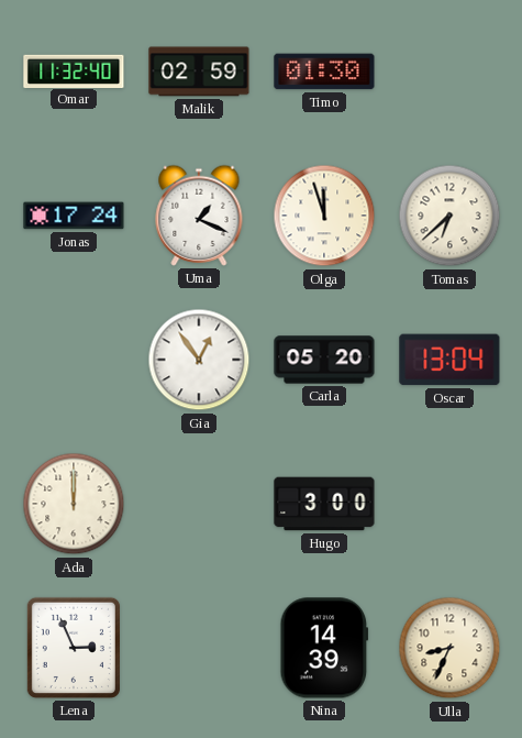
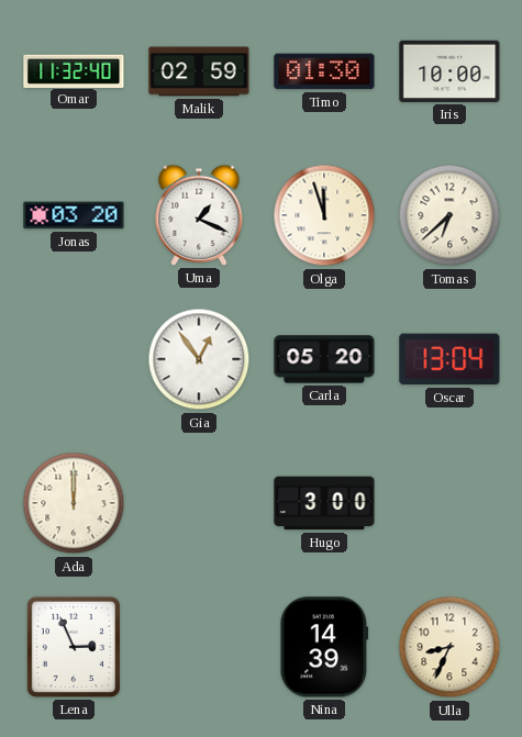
Iris: none -> 10:00
Jonas: 17:24 -> 03:20
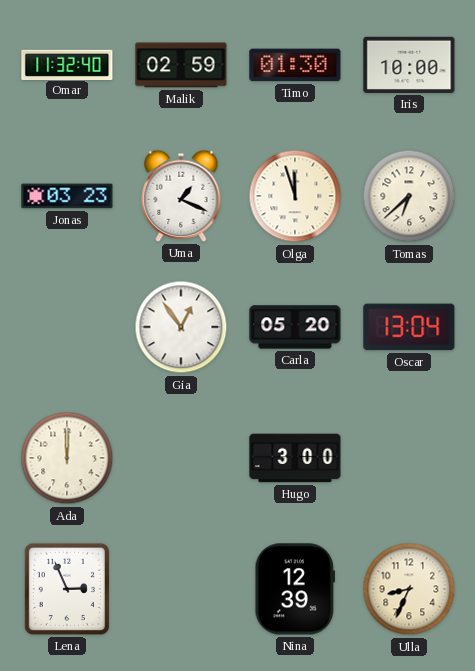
Jonas: 03:20 -> 03:23
Nina: 14:39 -> 12:39
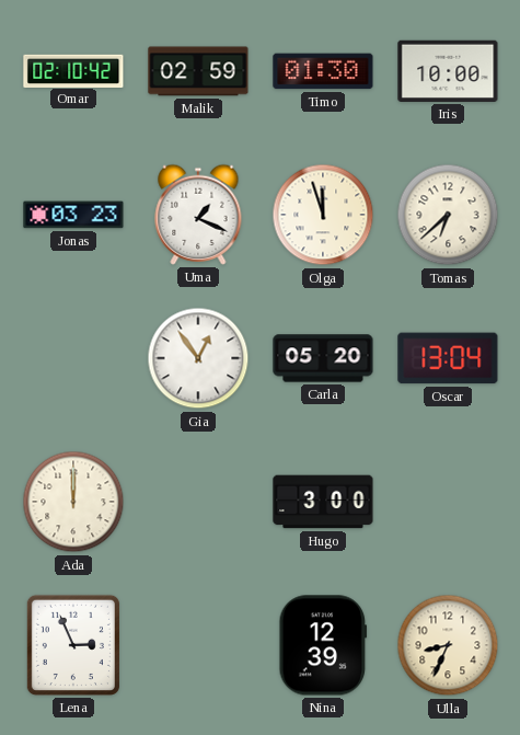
Omar: 11:32 -> 02:10
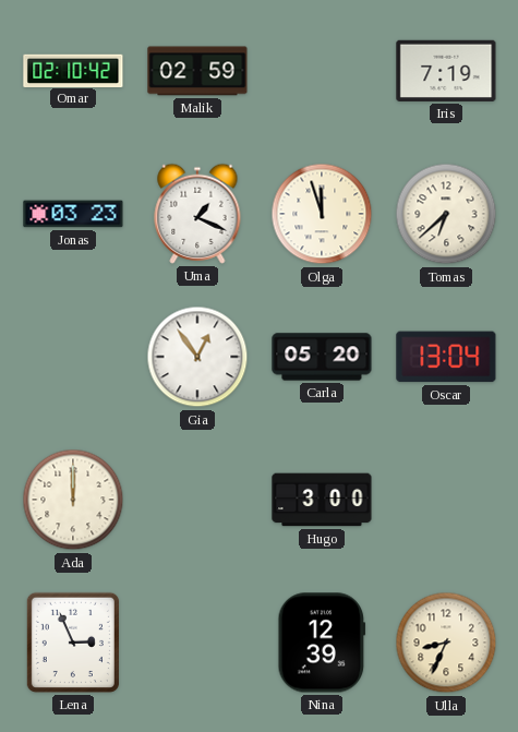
Timo: 01:30 -> none
Iris: 10:00 -> 7:19
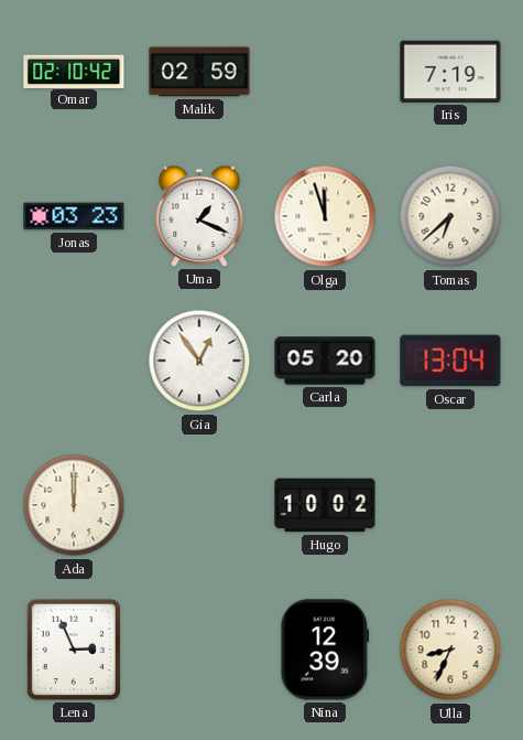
Hugo: 3:00 -> 10:02
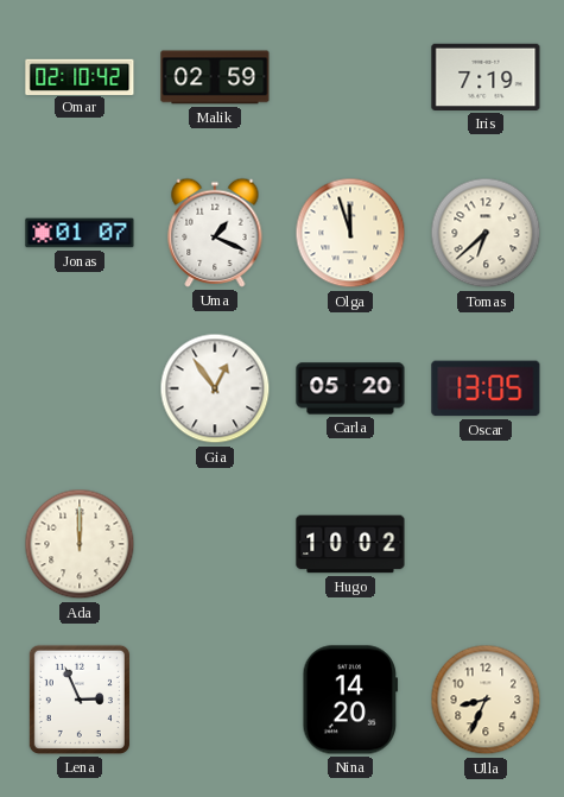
Jonas: 03:23 -> 01:07
Oscar: 13:04 -> 13:05
Nina: 12:39 -> 14:20
